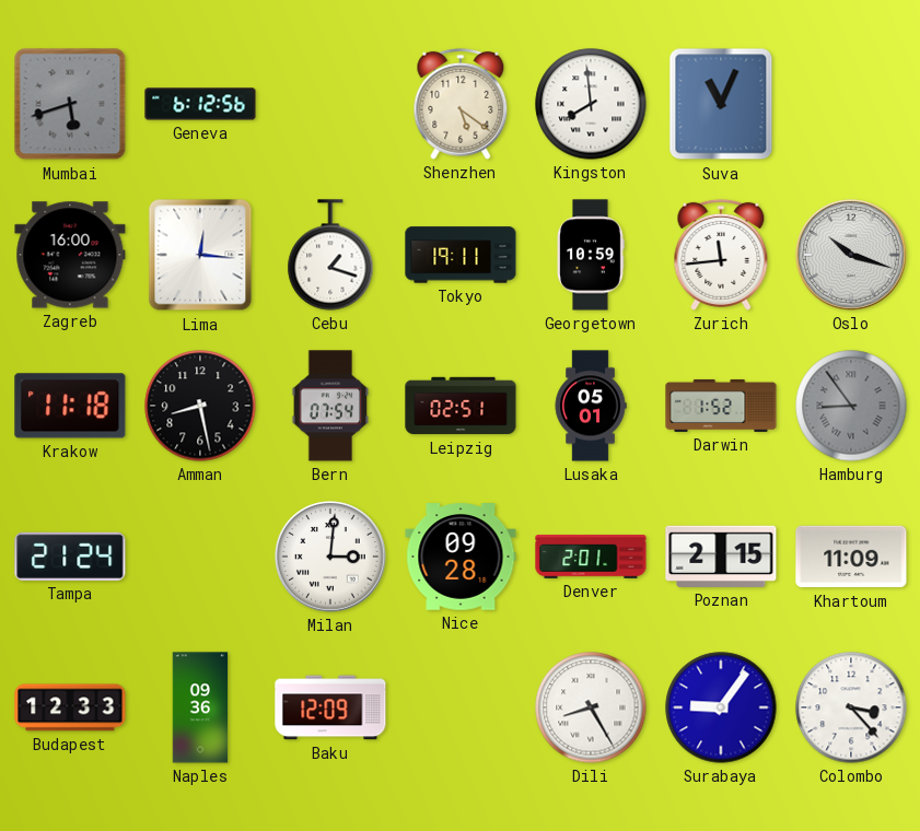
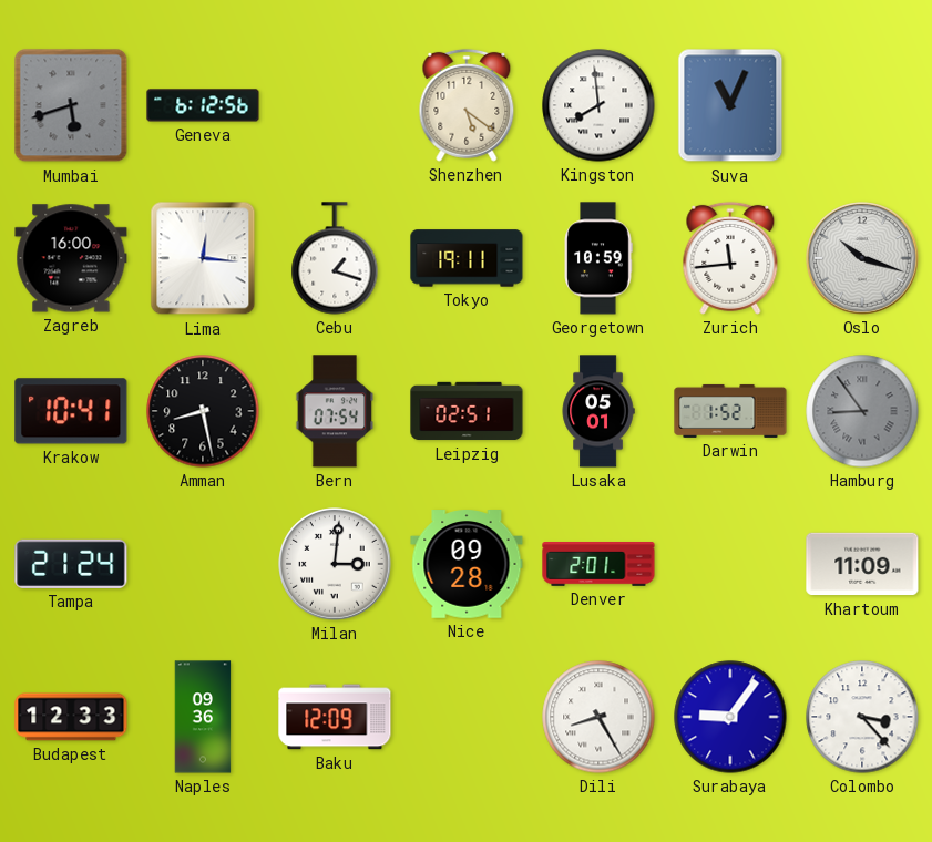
Krakow: 11:18 -> 10:41
Poznan: 2:15 -> none
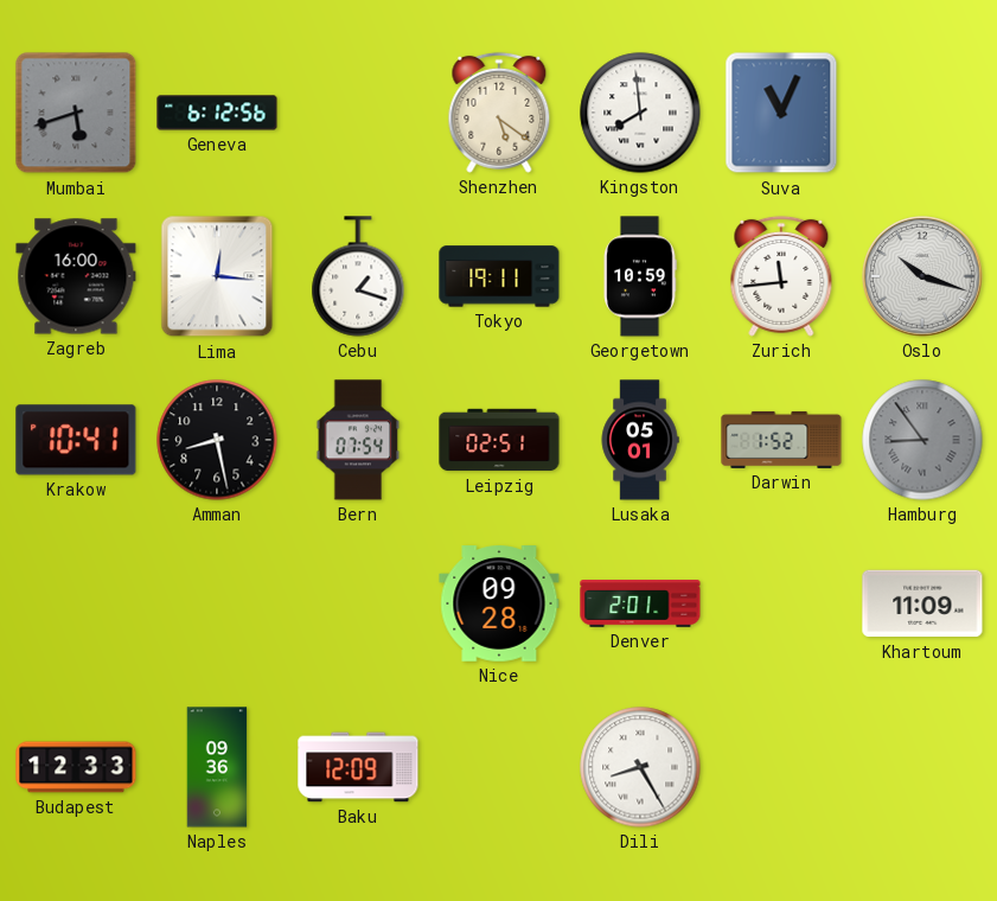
Tampa: 21:24 -> none
Milan: 3:01 -> none
Surabaya: 9:06 -> none
Colombo: 3:23 -> none
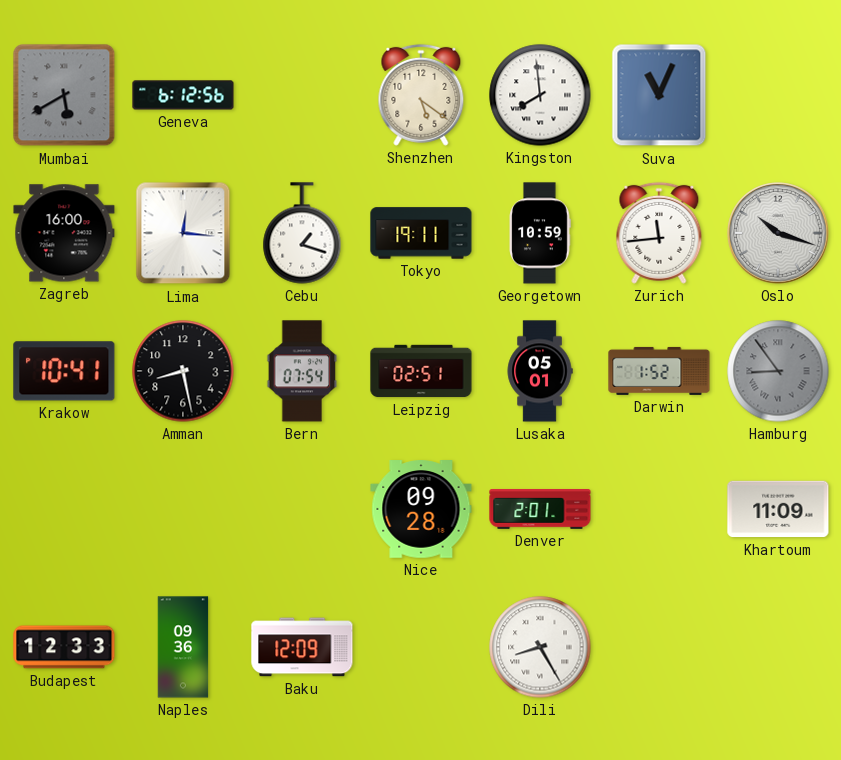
Mumbai: 5:42 -> 5:40
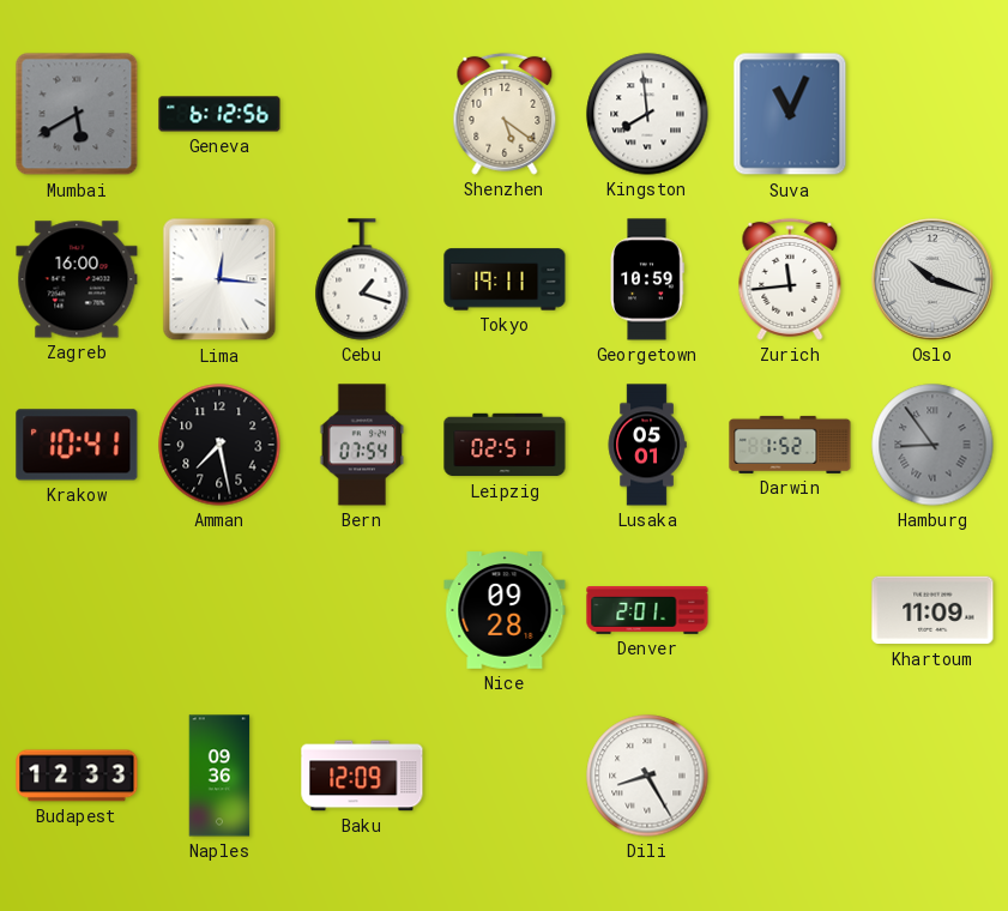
Amman: 8:28 -> 7:28
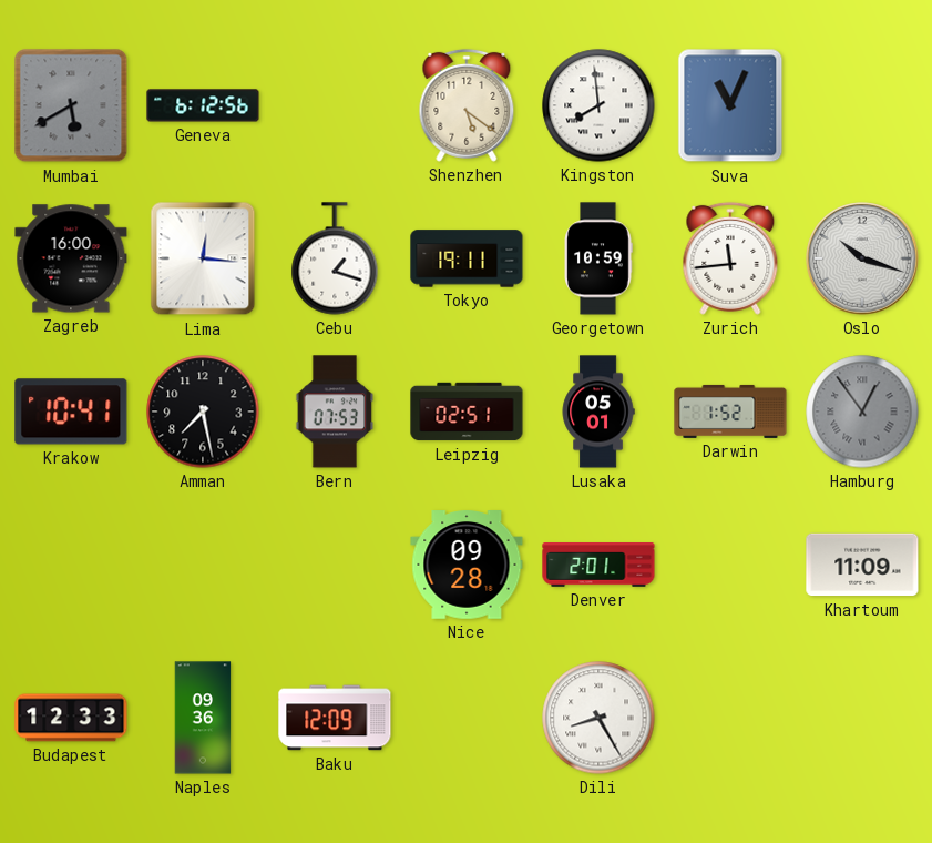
Bern: 07:54 -> 07:53
Hamburg: 8:54 -> 12:54
